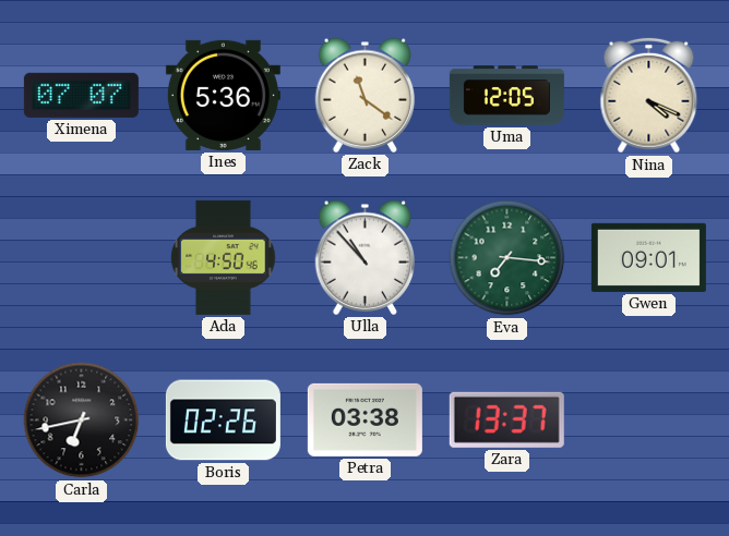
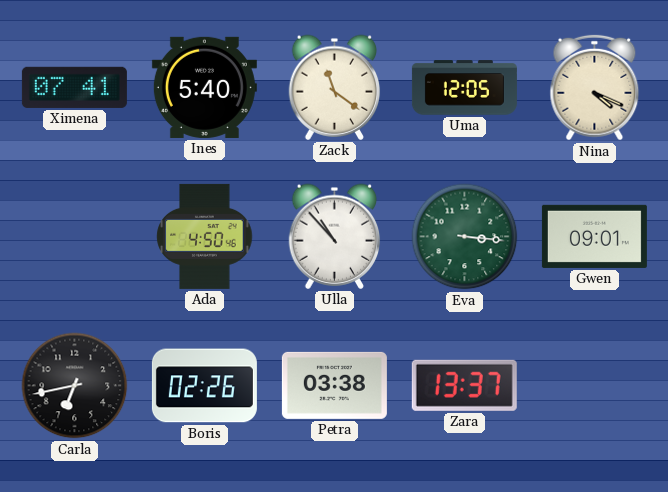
Ximena: 07:07 -> 07:41
Ines: 5:36 -> 5:40
Eva: 7:16 -> 3:16
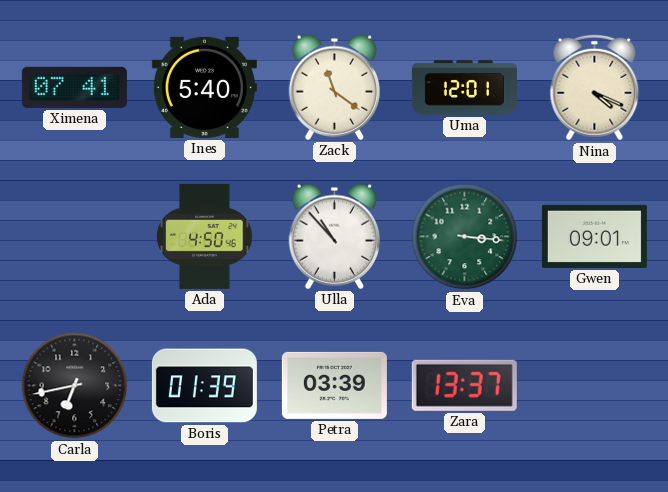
Uma: 12:05 -> 12:01
Boris: 02:26 -> 01:39
Petra: 03:38 -> 03:39
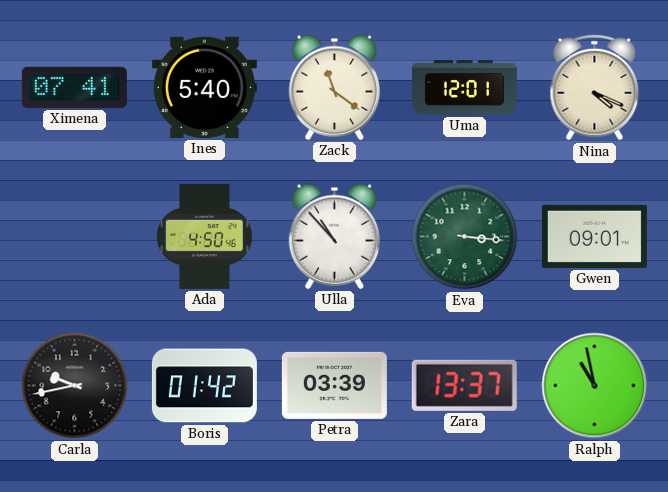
Carla: 6:43 -> 9:43
Boris: 01:39 -> 01:42
Ralph: none -> 10:58
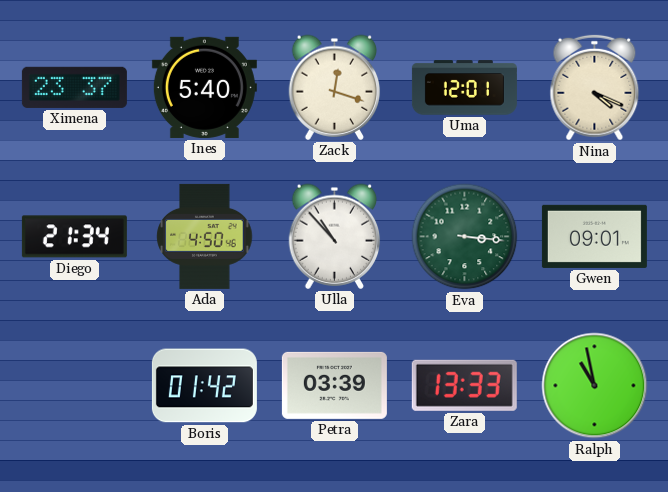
Ximena: 07:41 -> 23:37
Zack: 11:21 -> 12:18
Diego: none -> 21:34
Carla: 9:43 -> none
Zara: 13:37 -> 13:33
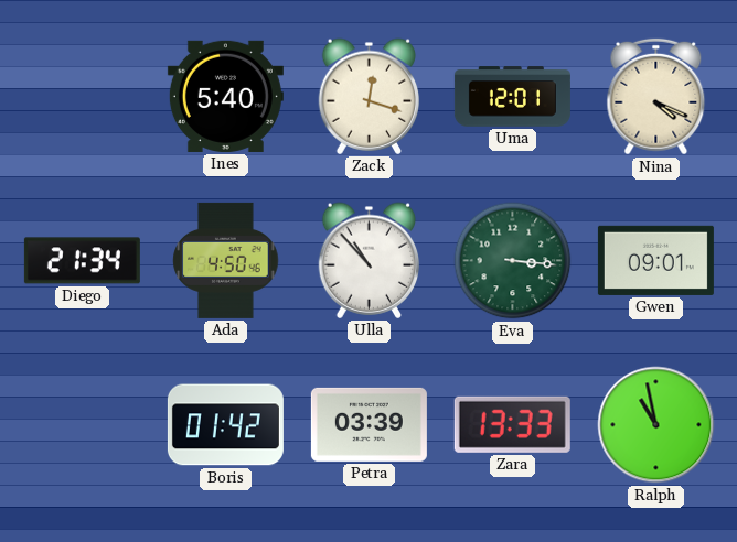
Ximena: 23:37 -> none
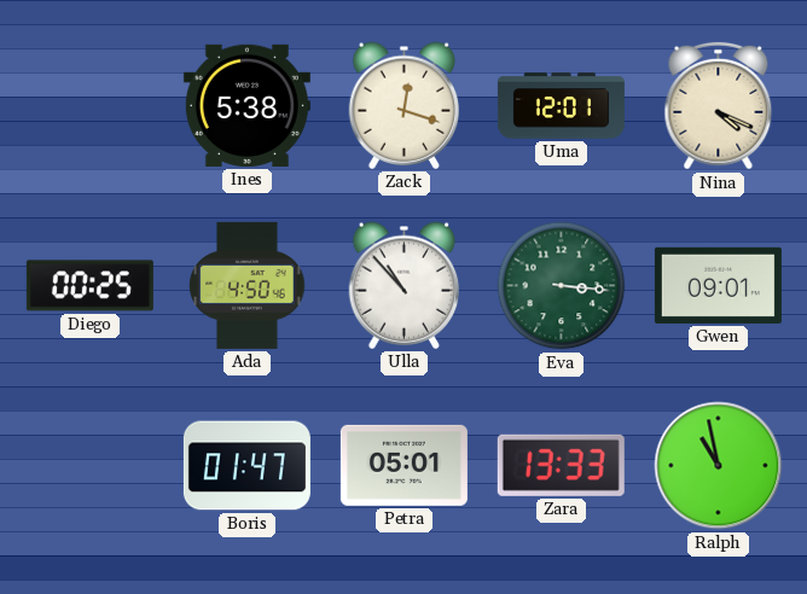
Ines: 5:40 -> 5:38
Diego: 21:34 -> 00:25
Boris: 01:42 -> 01:47
Petra: 03:39 -> 05:01
